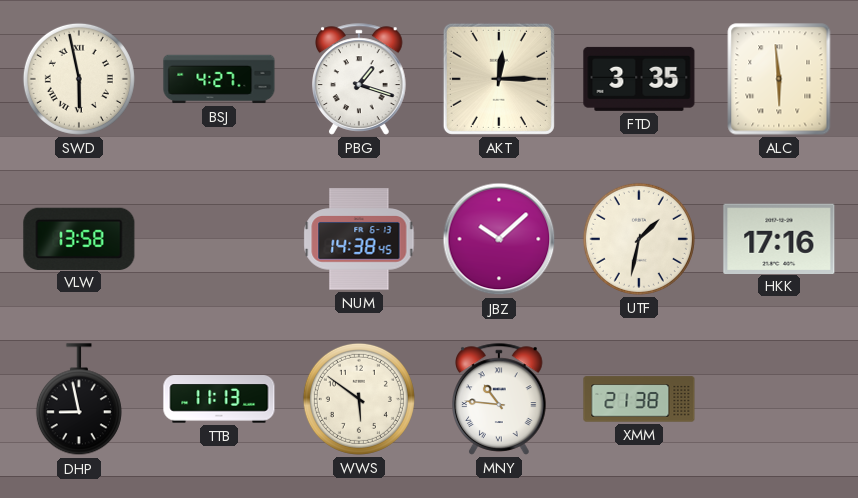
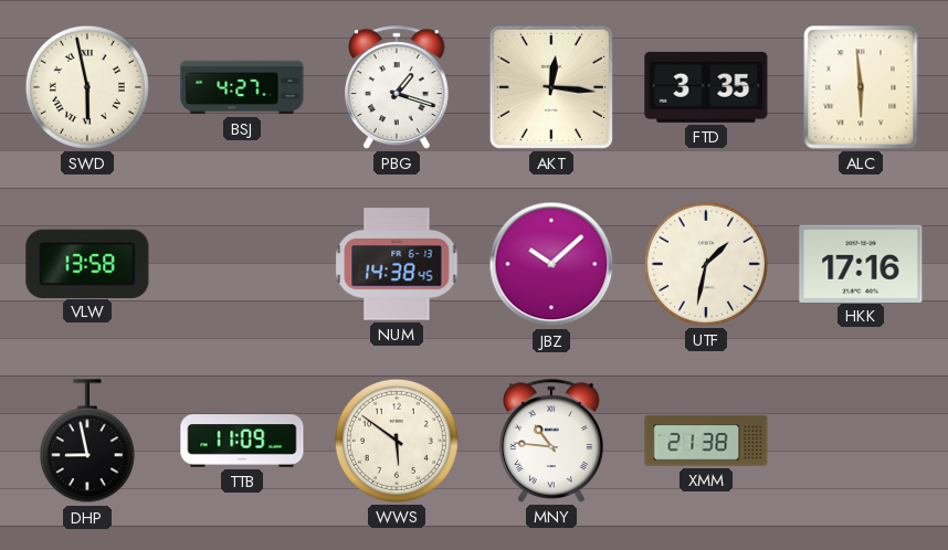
AKT: 12:15 -> 12:16
TTB: 11:13 -> 11:09
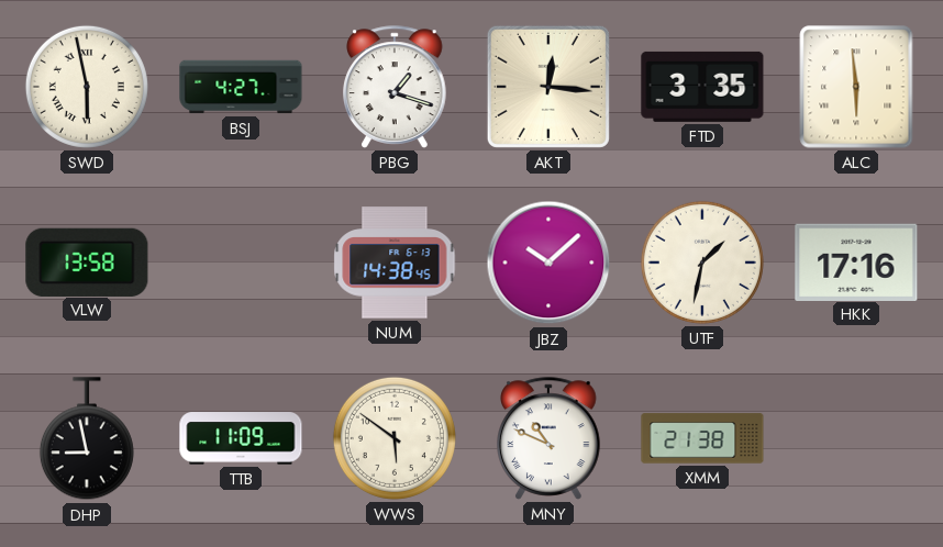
MNY: 10:46 -> 10:49
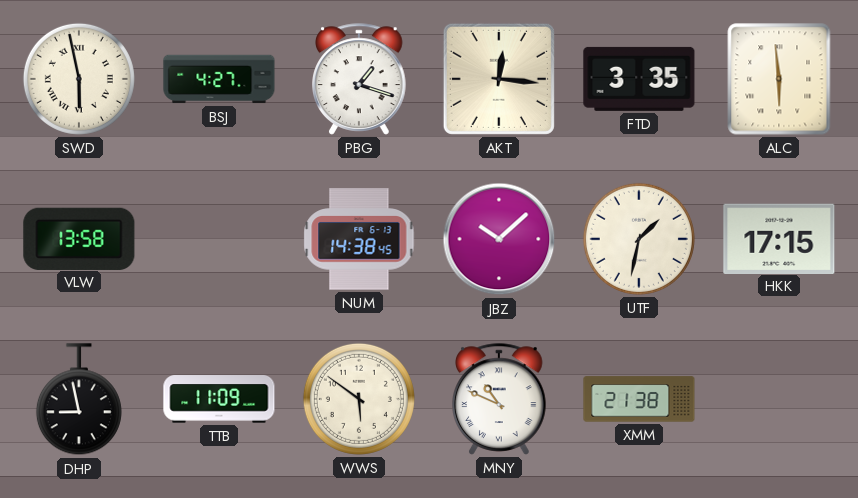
HKK: 17:16 -> 17:15
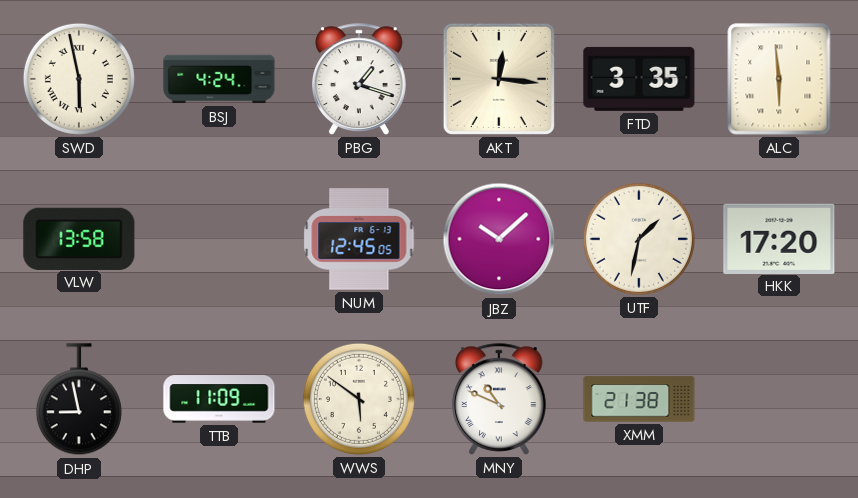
BSJ: 4:27 -> 4:24
NUM: 14:38 -> 12:45
HKK: 17:15 -> 17:20
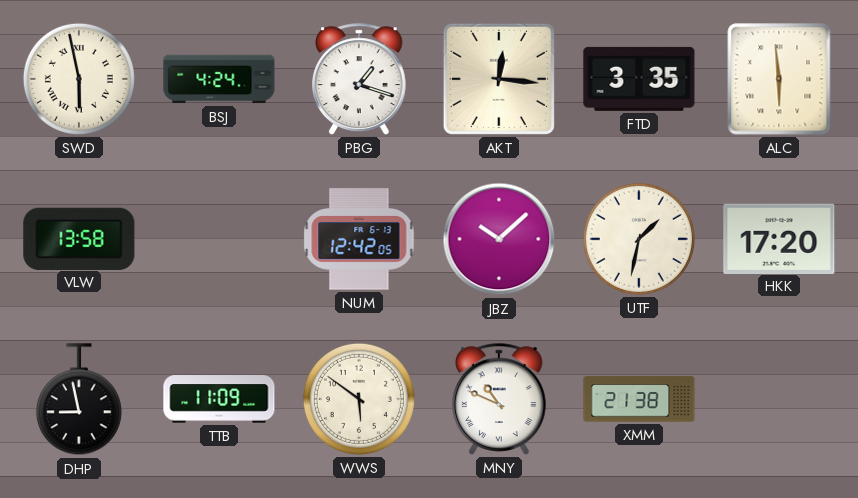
NUM: 12:45 -> 12:42
